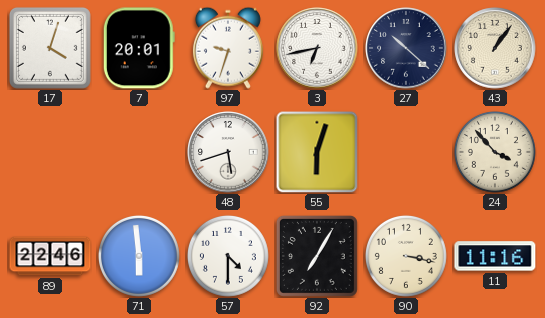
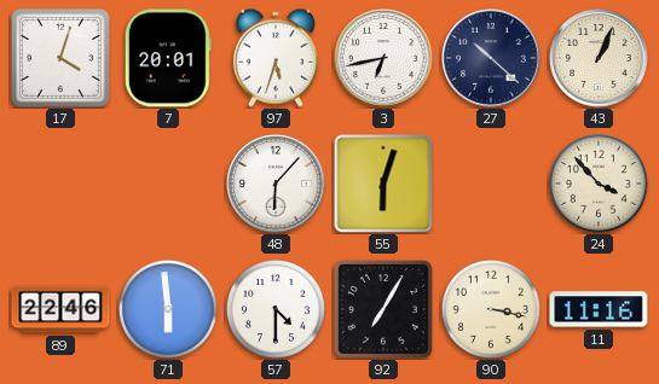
97: 9:33 -> 5:33
43: 1:06 -> 1:04
48: 5:42 -> 6:07
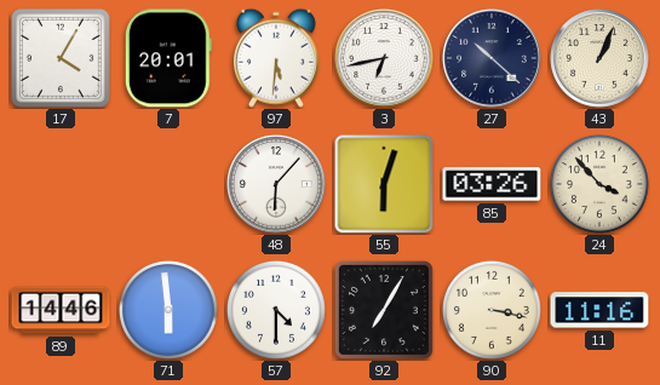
17: 4:03 -> 4:05
97: 5:33 -> 5:31
85: none -> 03:26
89: 22:46 -> 14:46
